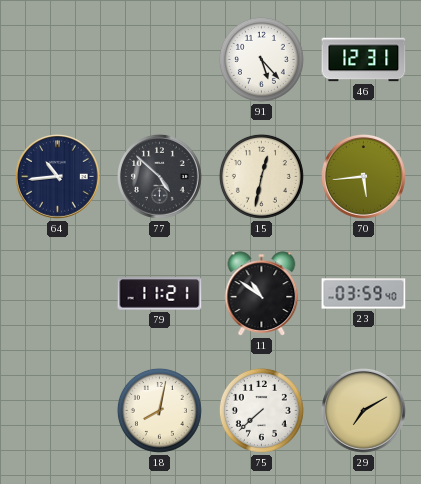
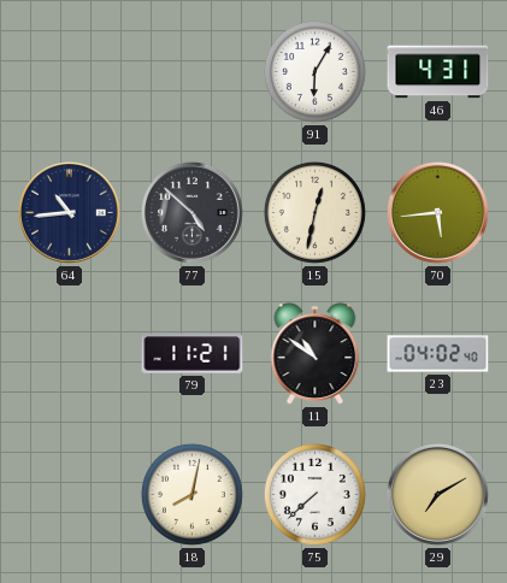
91: 5:23 -> 6:05
46: 12:31 -> 4:31
23: 03:59 -> 04:02
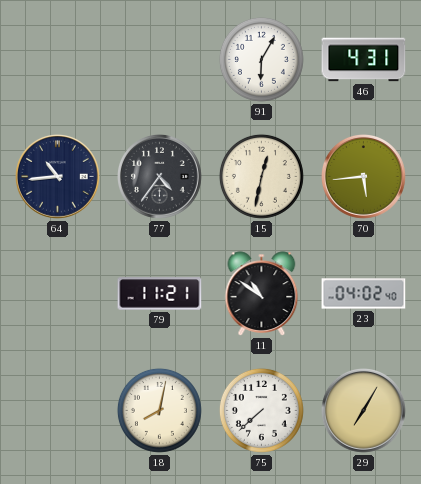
77: 4:52 -> 4:36
29: 7:10 -> 7:05
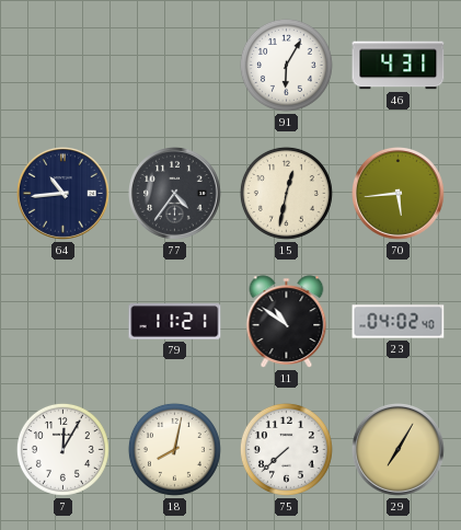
7: none -> 12:05
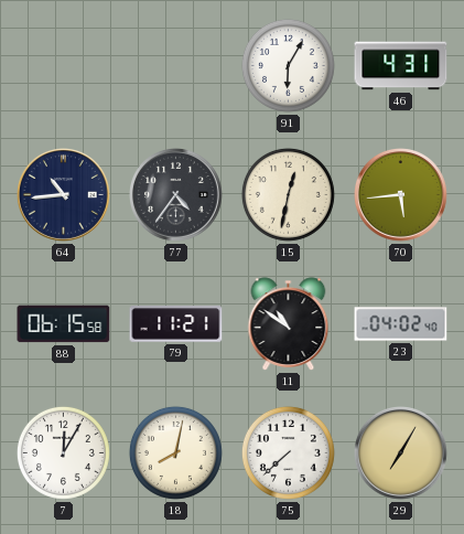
88: none -> 06:15
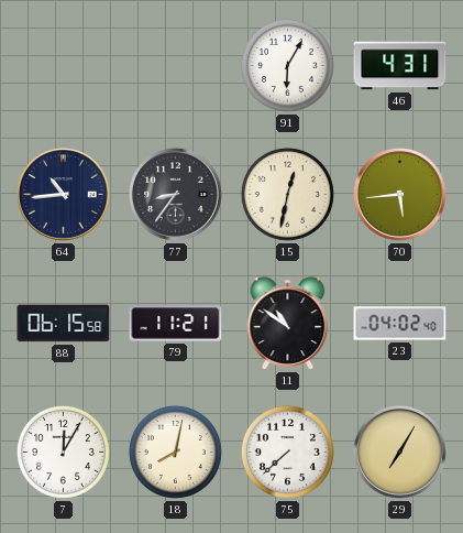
77: 4:36 -> 8:36
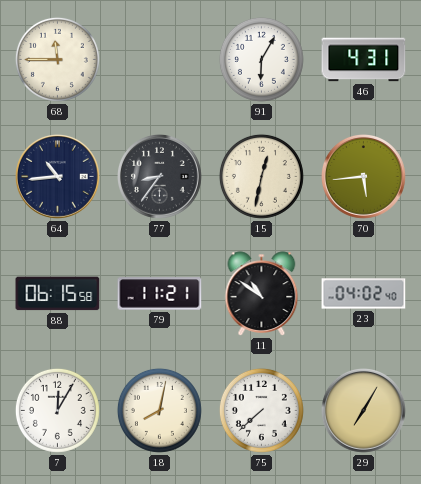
68: none -> 11:45
